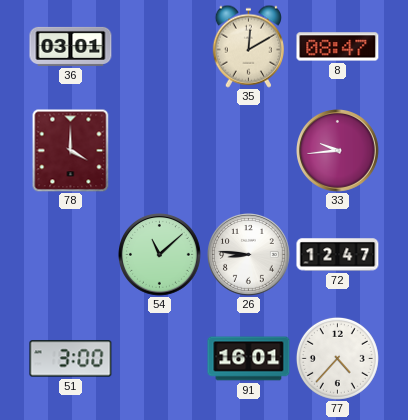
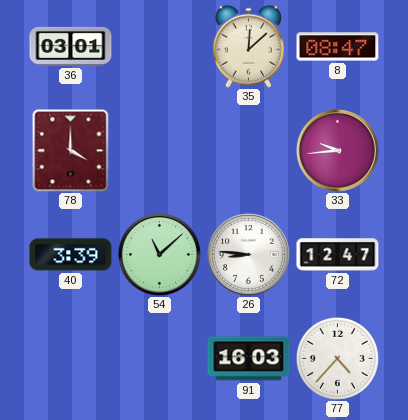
35: 12:10 -> 12:08
40: none -> 3:39
51: 3:00 -> none
91: 16:01 -> 16:03
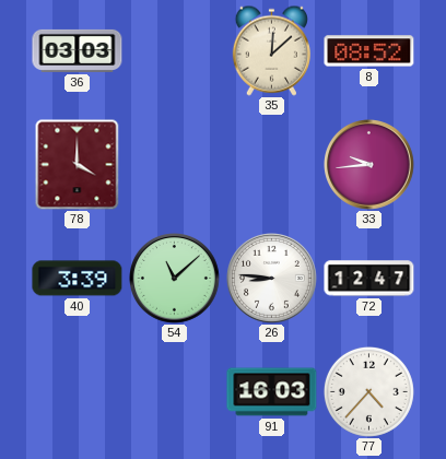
36: 03:01 -> 03:03
8: 08:47 -> 08:52
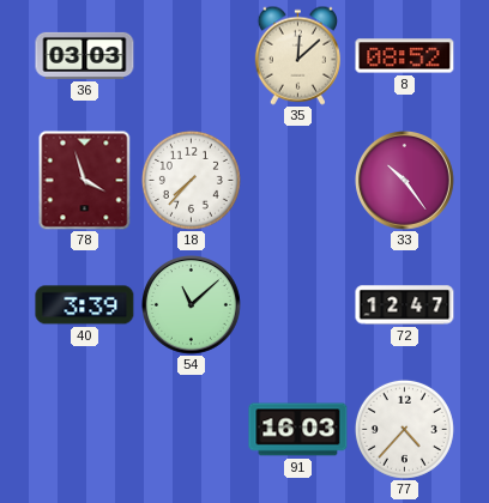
78: 4:00 -> 3:57
18: none -> 7:37
33: 9:44 -> 10:24
26: 8:46 -> none
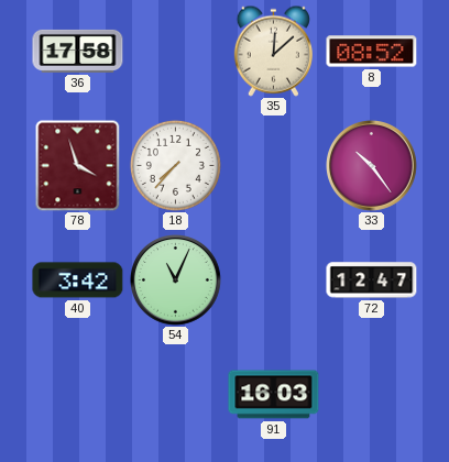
36: 03:03 -> 17:58
40: 3:39 -> 3:42
54: 11:08 -> 11:04
77: 4:37 -> none
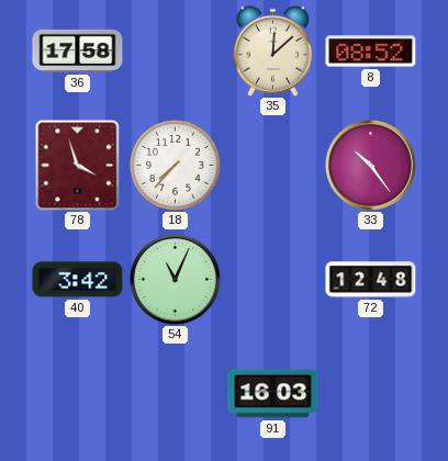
72: 12:47 -> 12:48
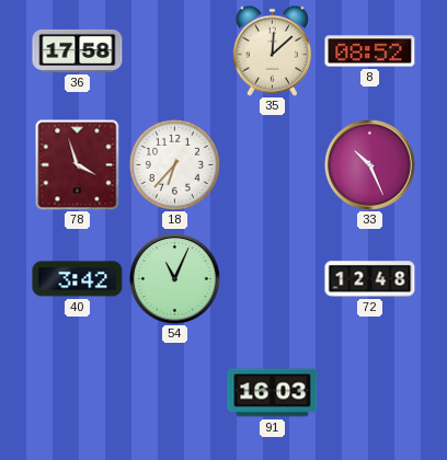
18: 7:37 -> 6:37
33: 10:24 -> 10:26
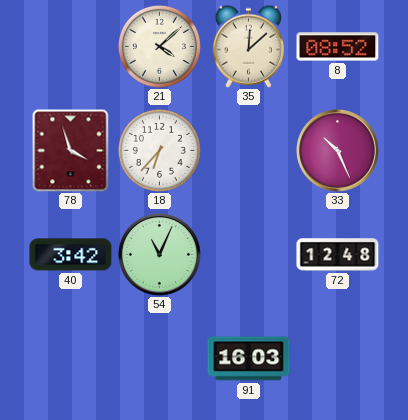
36: 17:58 -> none
21: none -> 4:08
